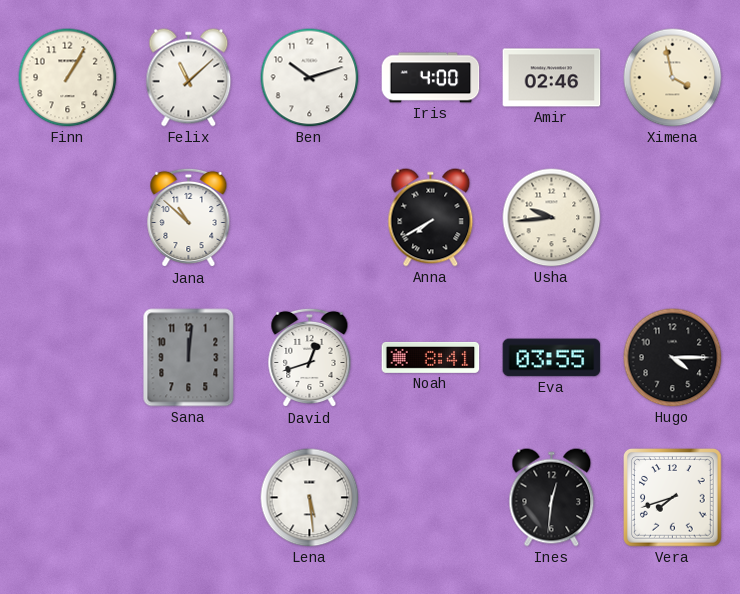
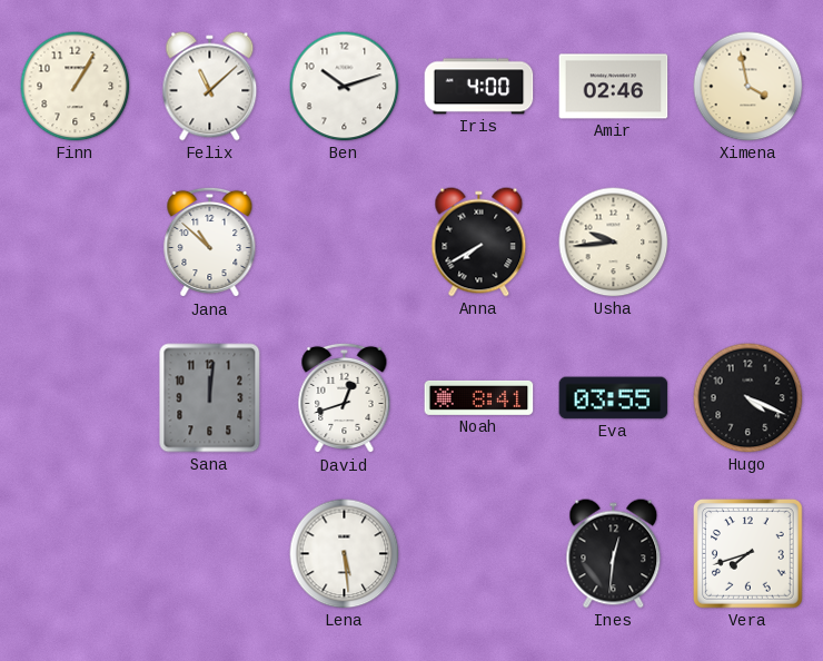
Hugo: 4:15 -> 4:19
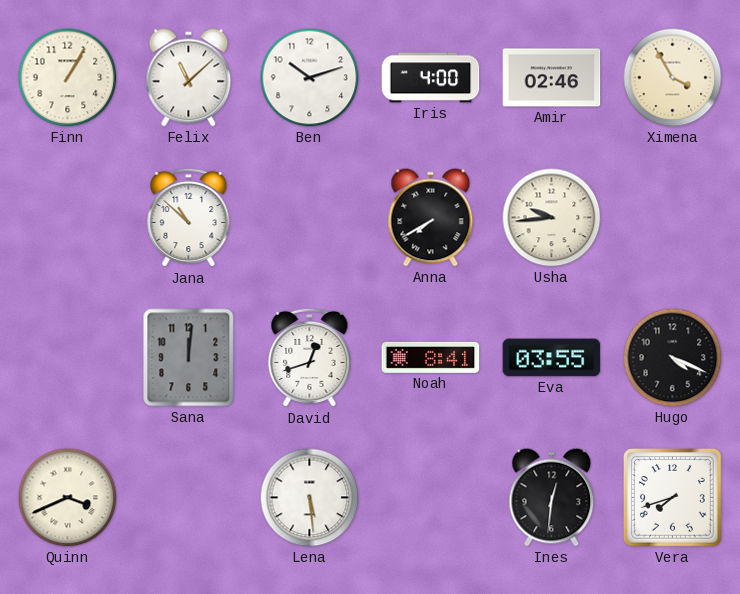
Ximena: 3:58 -> 3:55
Quinn: none -> 3:41
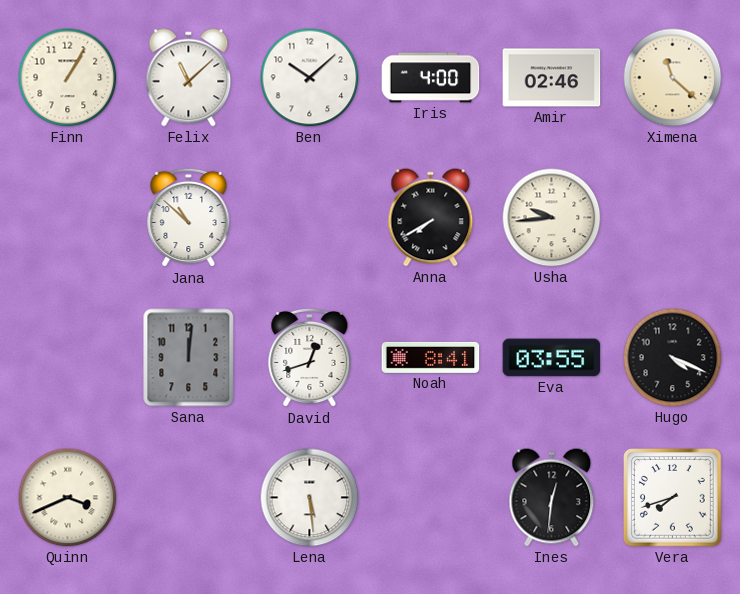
Ben: 10:12 -> 10:08
Ximena: 3:55 -> 11:22
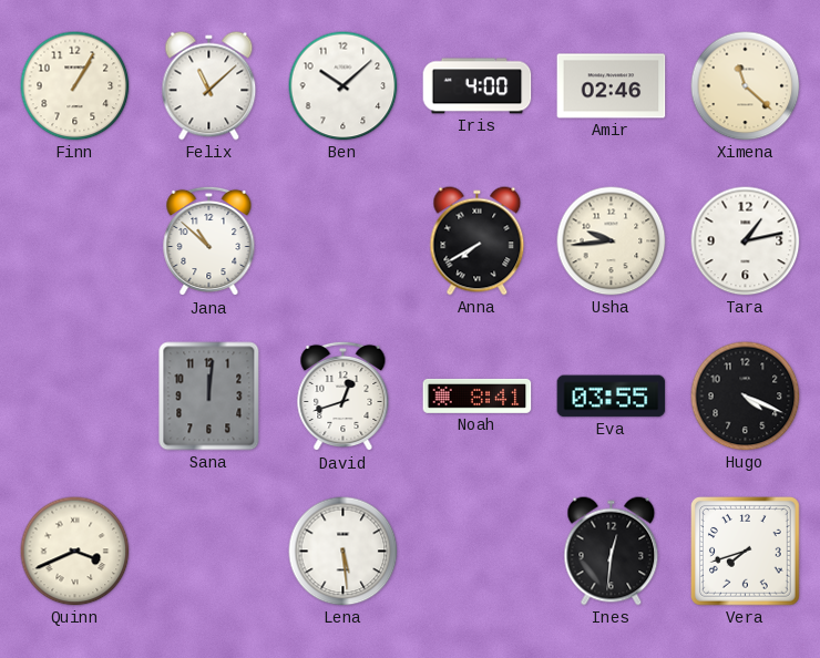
Tara: none -> 1:13
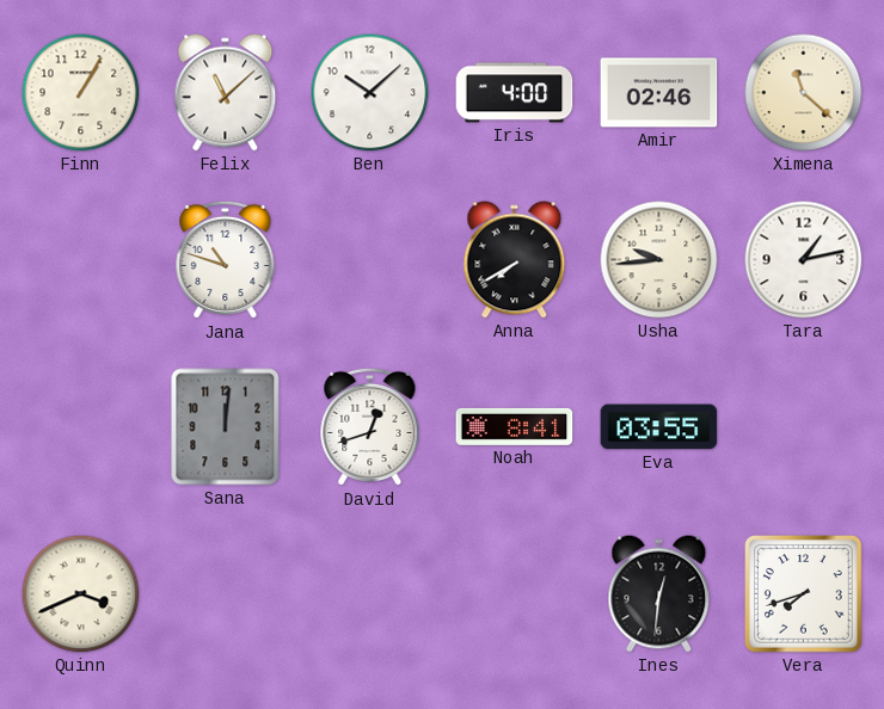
Jana: 10:52 -> 10:48
Hugo: 4:19 -> none
Lena: 5:29 -> none
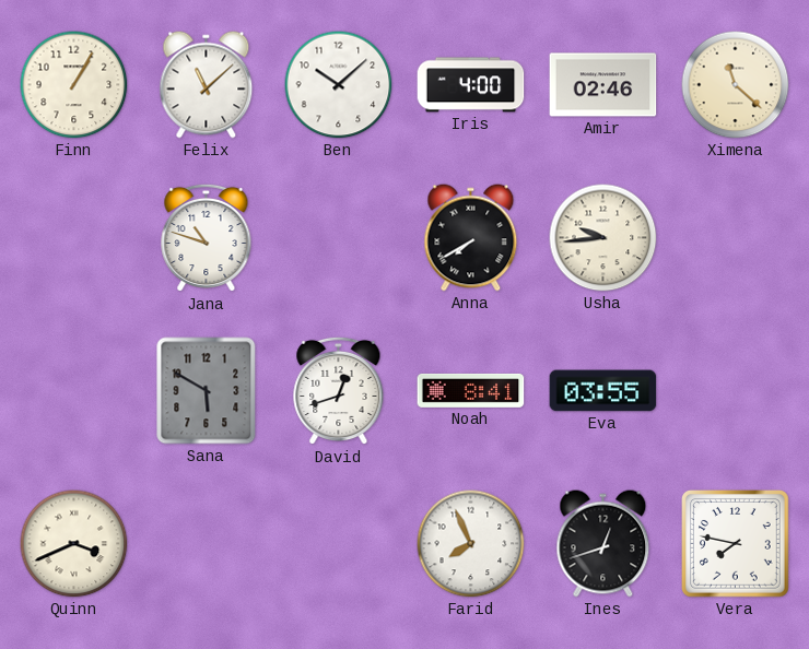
Tara: 1:13 -> none
Sana: 12:01 -> 5:50
Farid: none -> 7:56
Ines: 12:31 -> 12:42
Vera: 7:42 -> 7:47
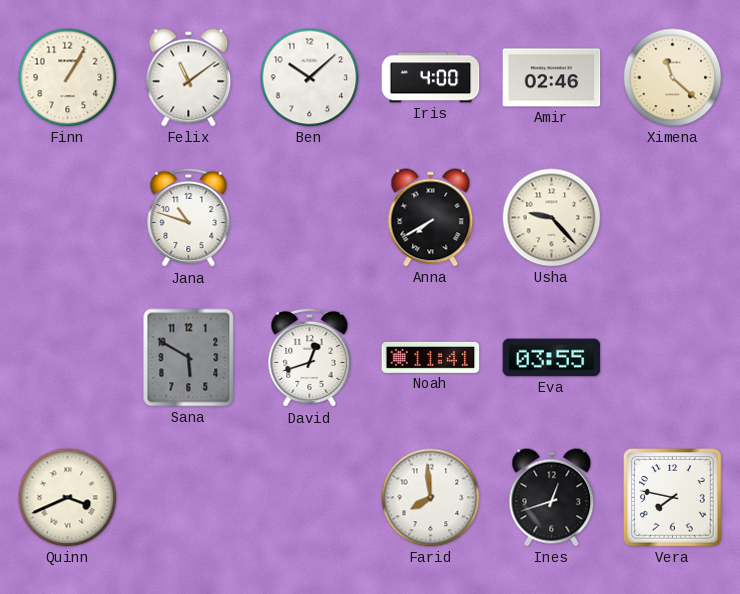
Felix: 11:08 -> 11:09
Usha: 9:44 -> 9:23
Noah: 8:41 -> 11:41
Farid: 7:56 -> 7:59
